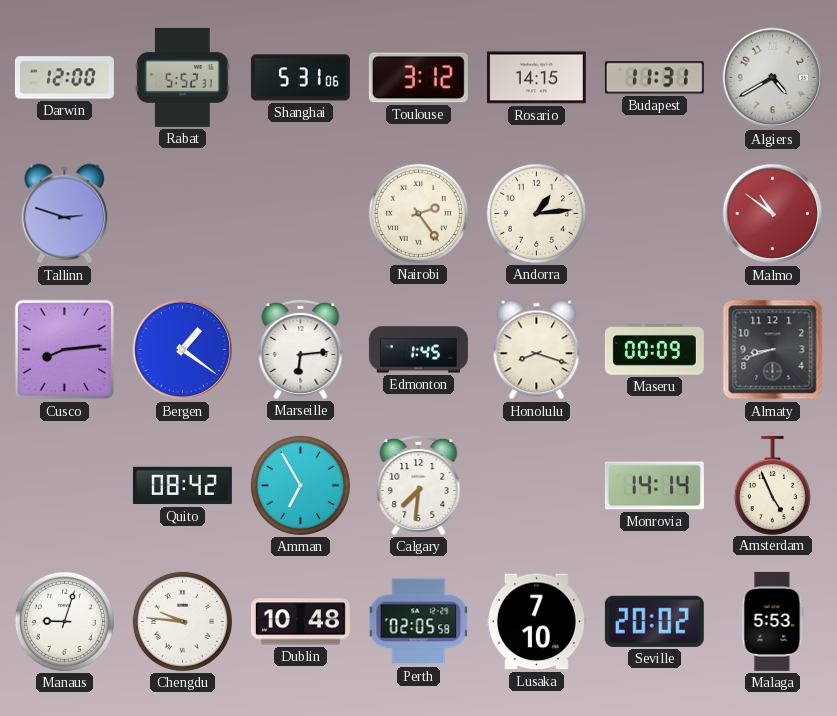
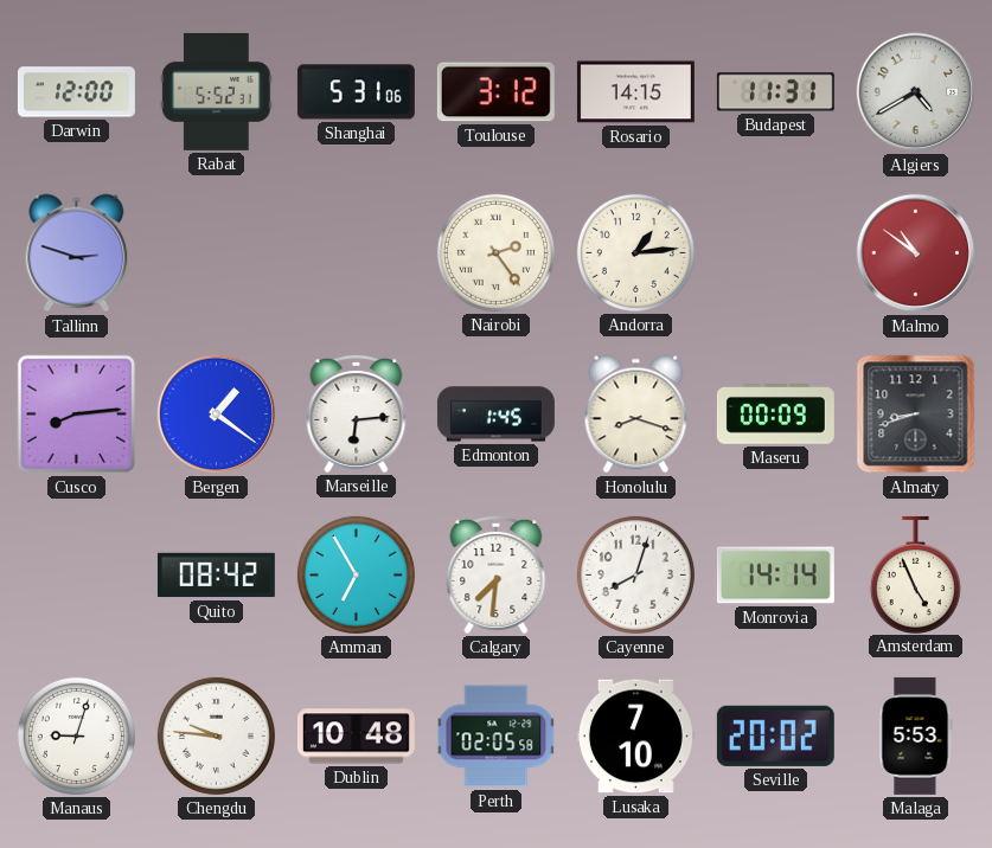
Cayenne: none -> 8:03
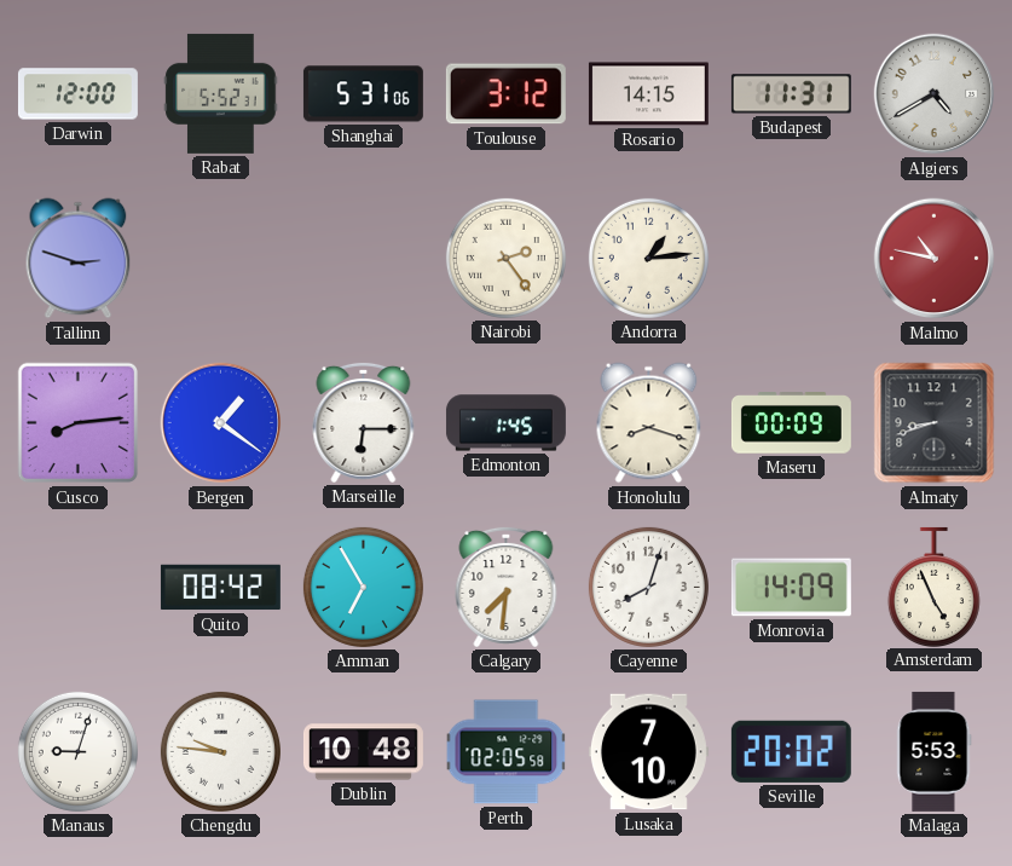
Malmo: 10:51 -> 10:47
Marseille: 6:14 -> 6:15
Monrovia: 14:14 -> 14:09
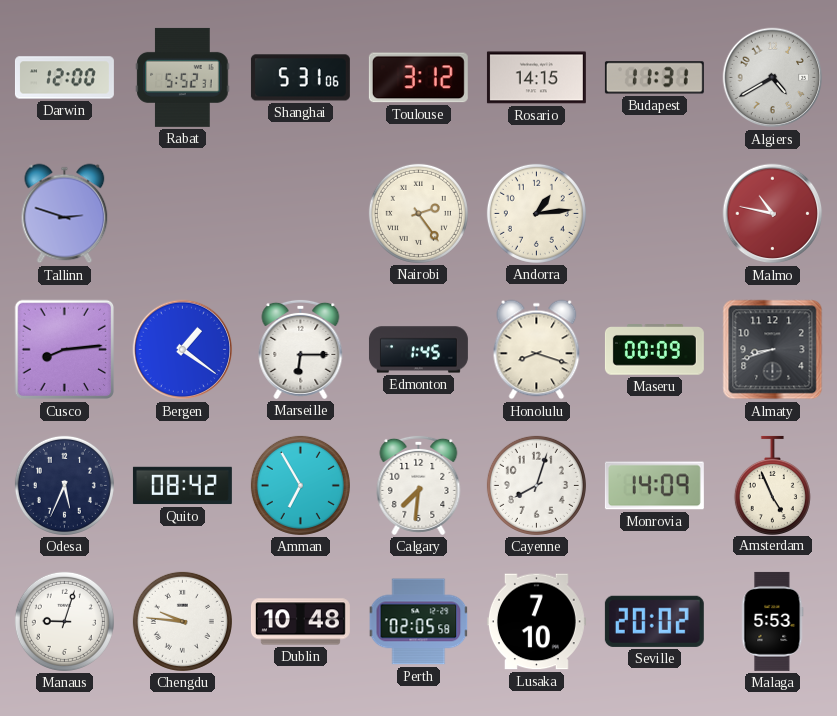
Odesa: none -> 5:34
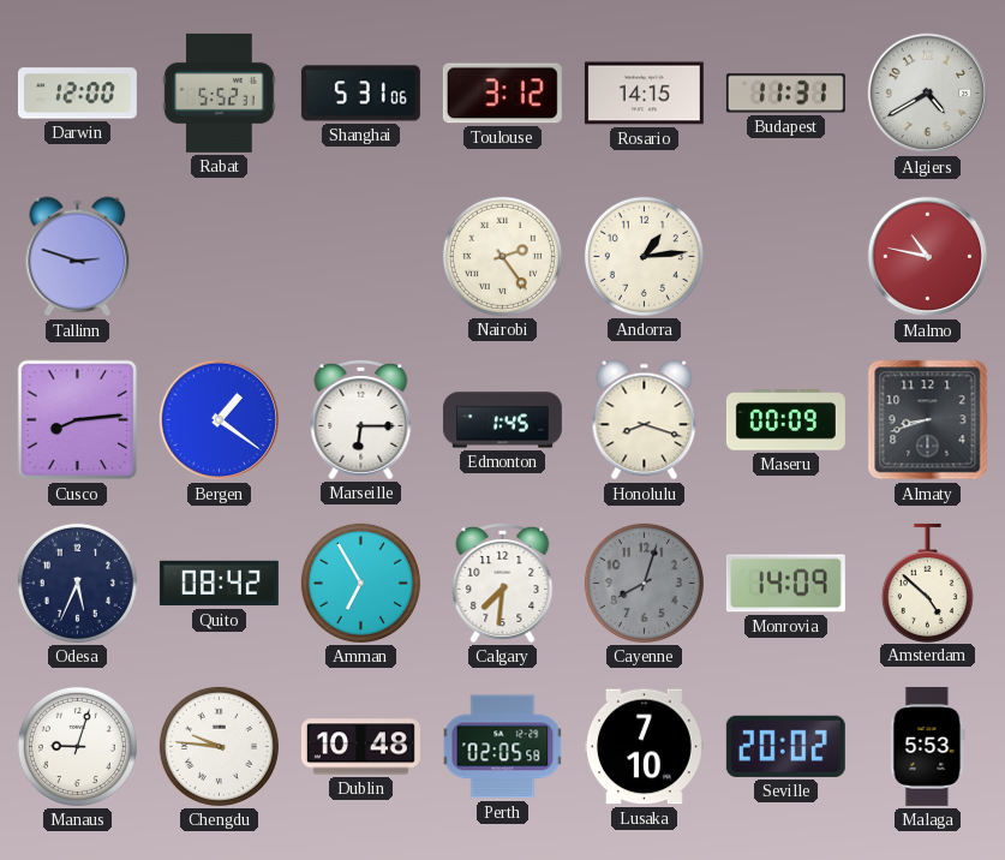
Cayenne dial: white -> grey
Amsterdam: 4:56 -> 4:52
